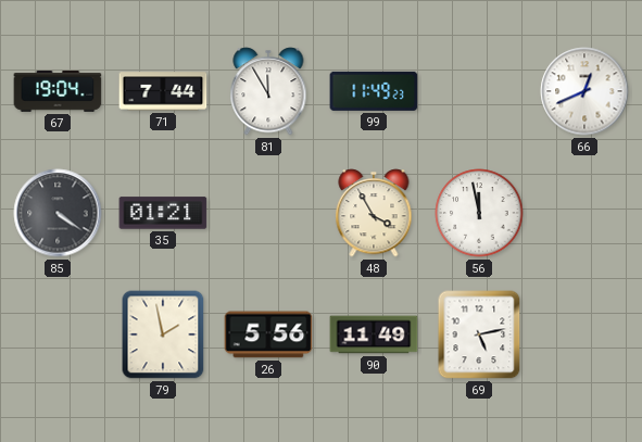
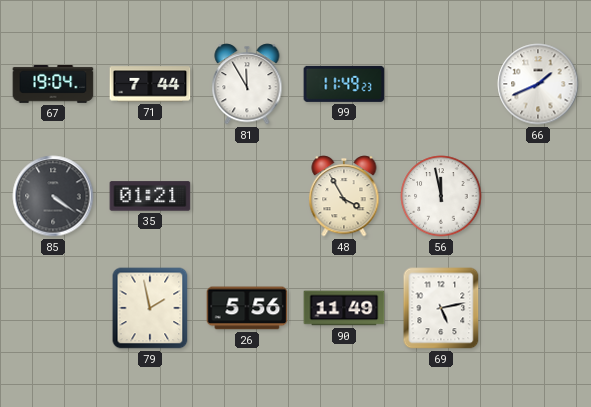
66: 12:41 -> 1:41
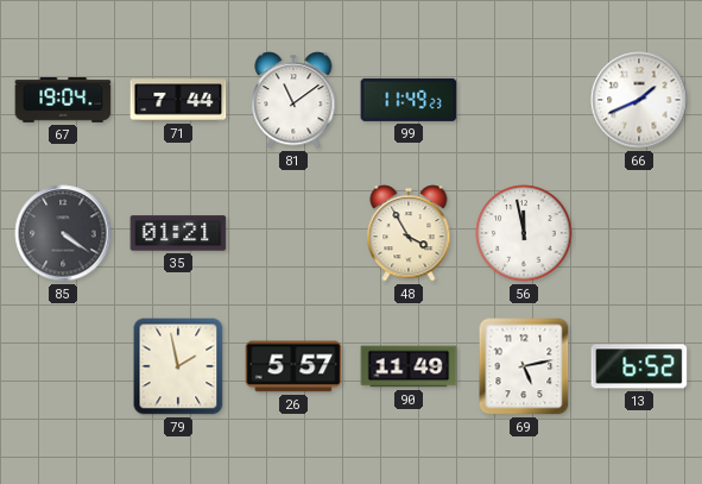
81: 11:55 -> 11:09
26: 5:56 -> 5:57
13: none -> 6:52
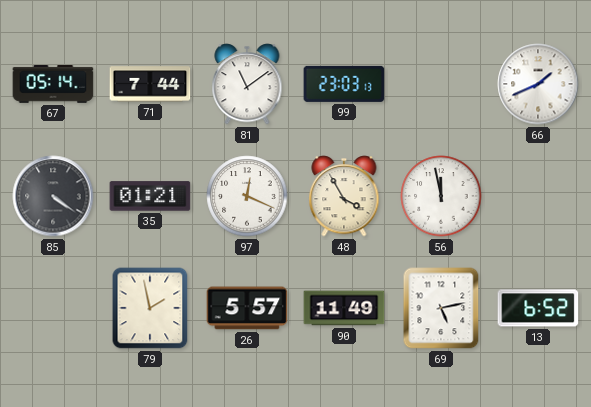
67: 19:04 -> 05:14
99: 11:49 -> 23:03
97: none -> 12:19
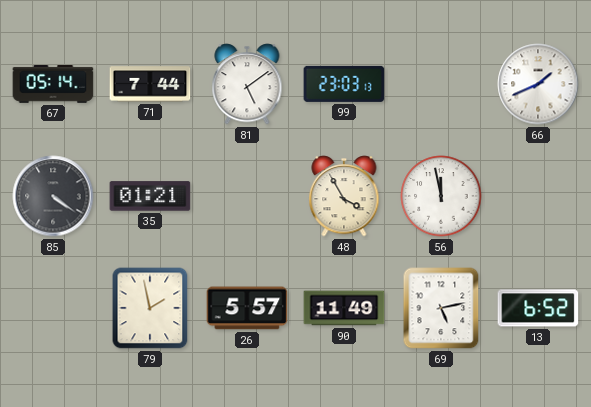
81: 11:09 -> 5:09
97: 12:19 -> none
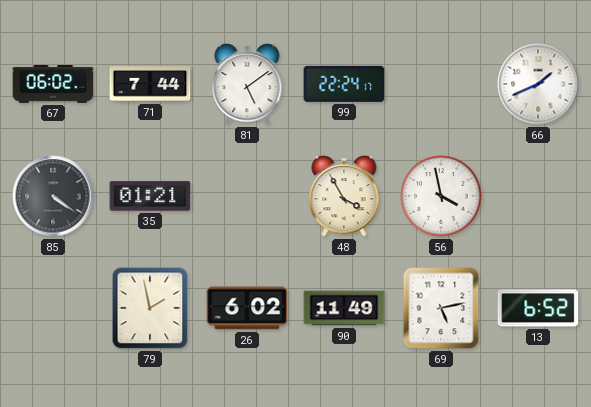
67: 05:14 -> 06:02
99: 23:03 -> 22:24
56: 11:58 -> 3:58
26: 5:57 -> 6:02
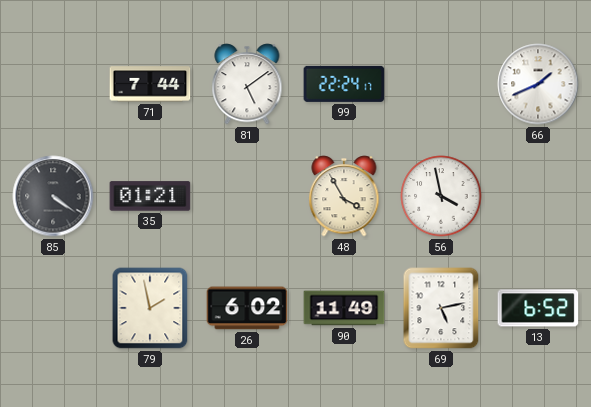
67: 06:02 -> none
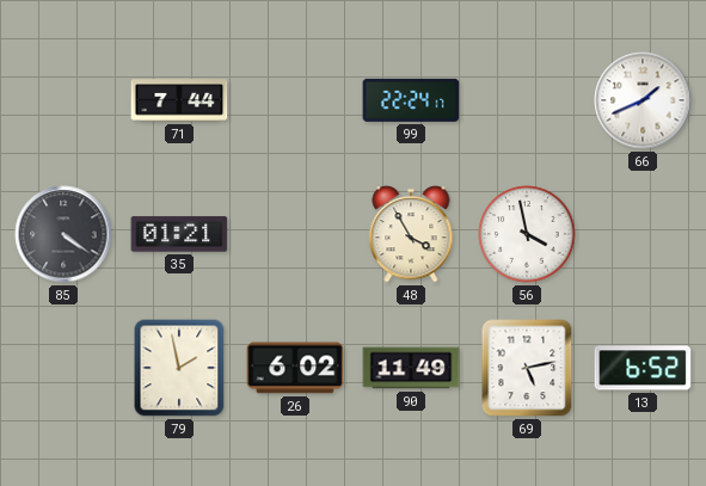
81: 5:09 -> none
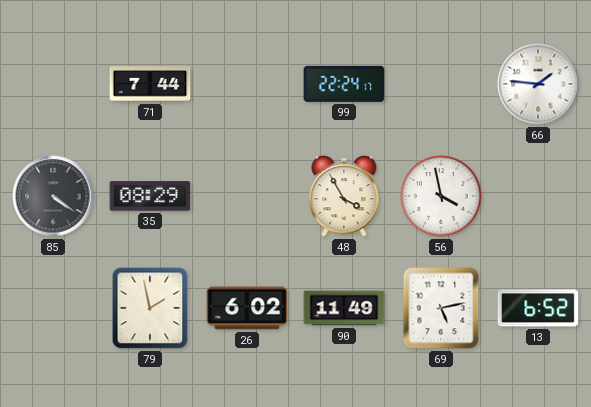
66: 1:41 -> 1:46
35: 01:21 -> 08:29
